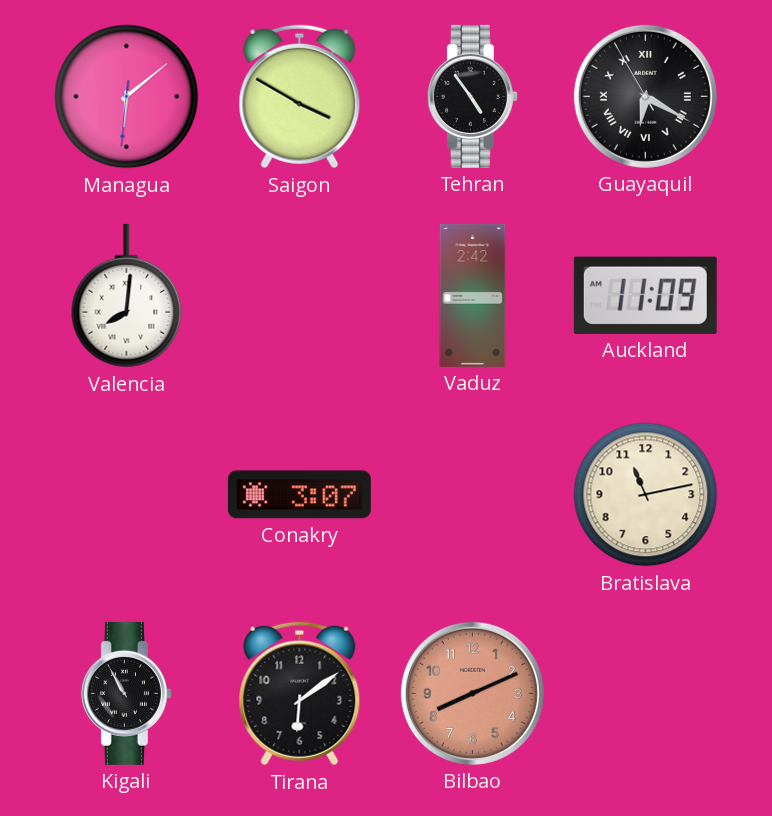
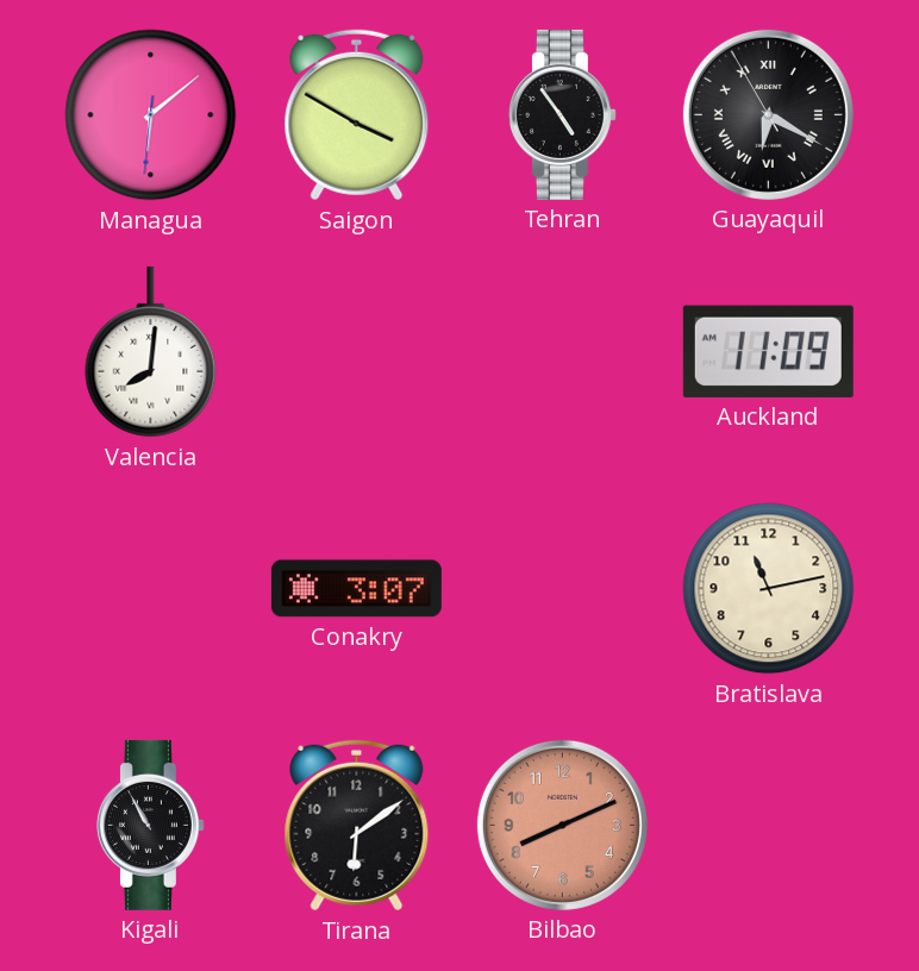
Vaduz: 2:42 -> none
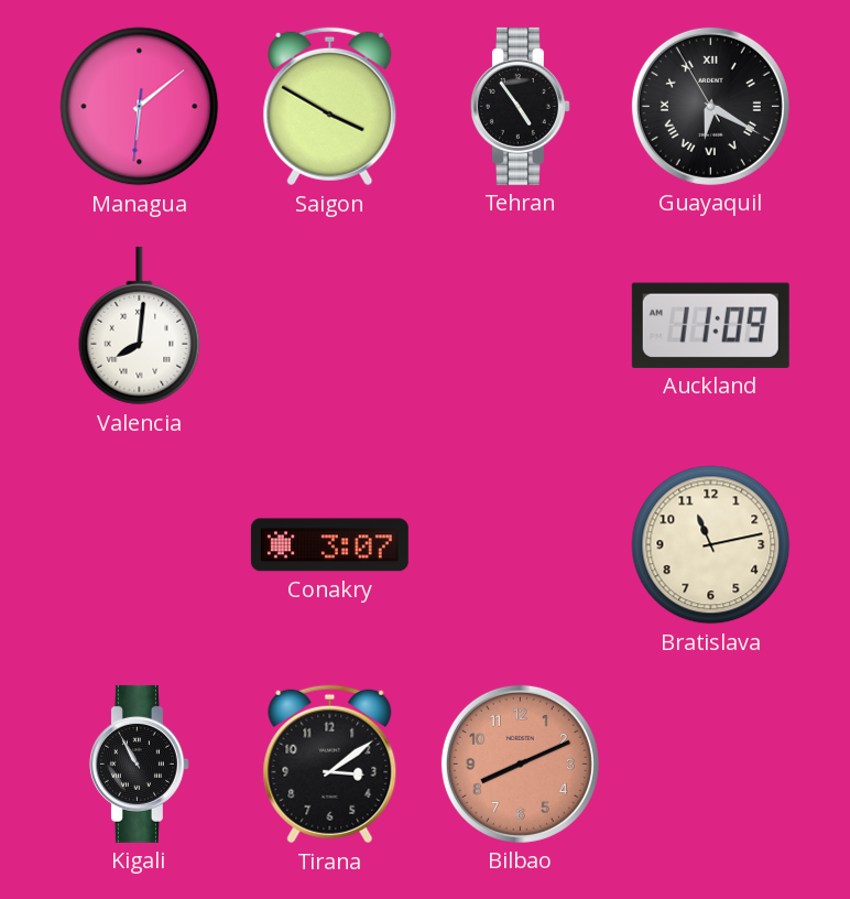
Tirana: 6:09 -> 3:09
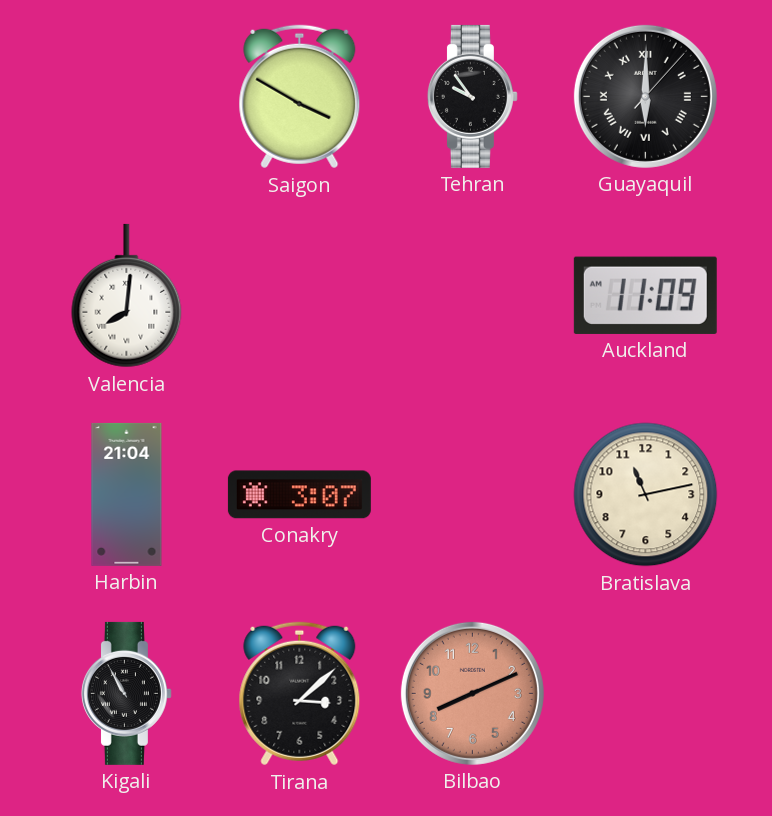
Managua: 6:08 -> none
Tehran: 4:54 -> 9:54
Guayaquil: 6:19 -> 6:00
Harbin: none -> 21:04
Tirana: 3:09 -> 3:08
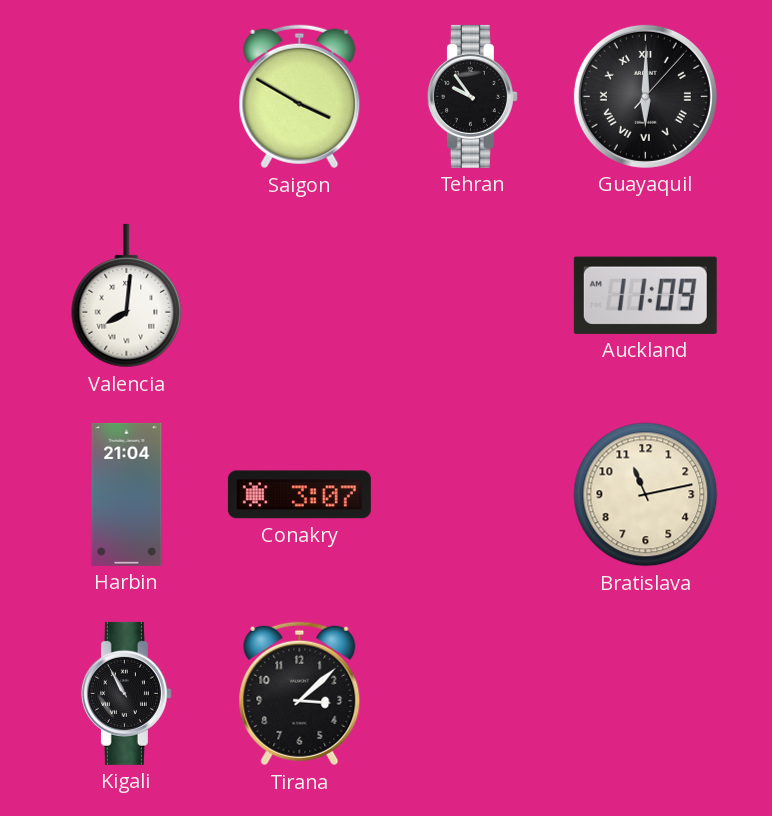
Bilbao: 8:11 -> none
